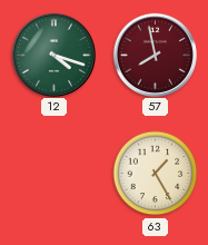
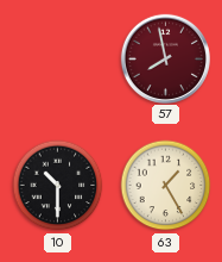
12: 4:18 -> none
10: none -> 10:30
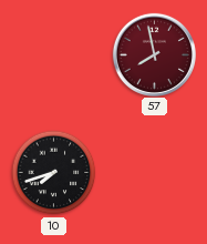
10: 10:30 -> 7:42
63: 1:25 -> none
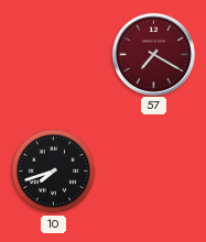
57: 7:58 -> 7:20
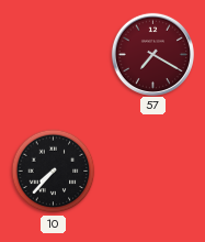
10: 7:42 -> 7:37
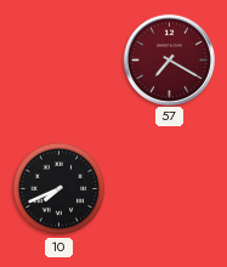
10: 7:37 -> 7:41
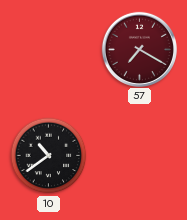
10: 7:41 -> 10:39
